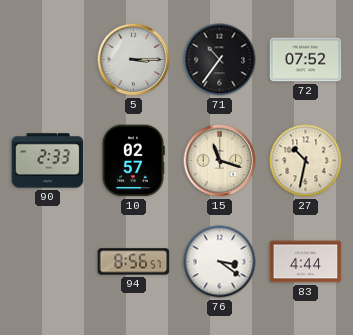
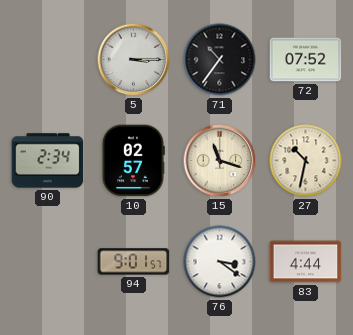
90: 2:33 -> 2:34
94: 8:56 -> 9:01
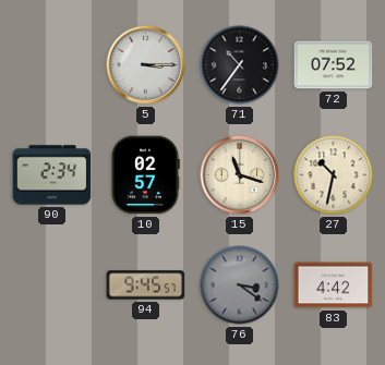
94: 9:01 -> 9:45
76 dial: white -> grey
83: 4:44 -> 4:42
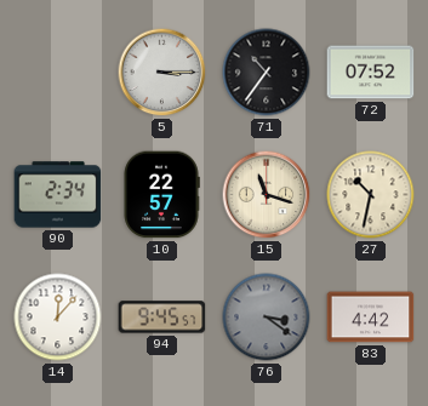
10: 02:57 -> 22:57
14: none -> 12:07
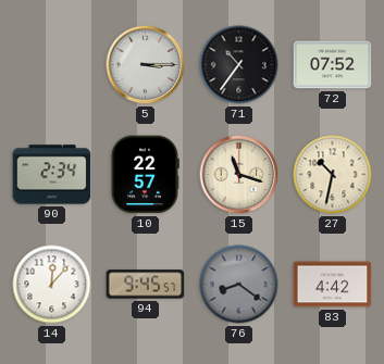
76: 3:21 -> 8:21
